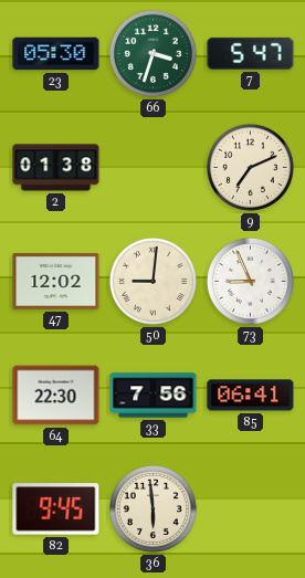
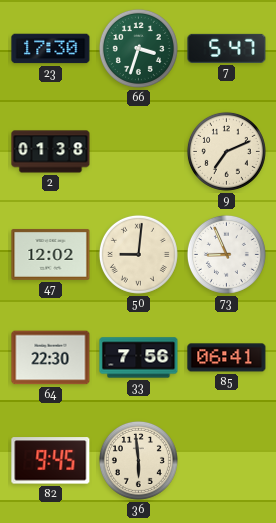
23: 05:30 -> 17:30
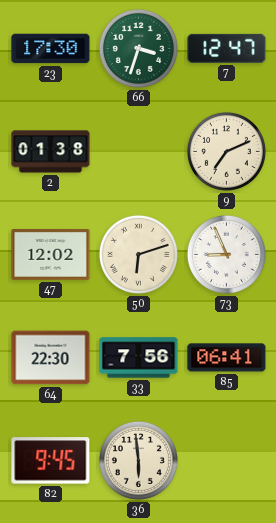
7: 5:47 -> 12:47
50: 9:01 -> 6:12
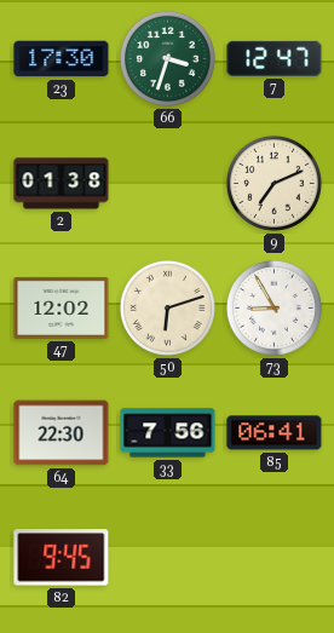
73: 8:56 -> 8:55
36: 5:59 -> none
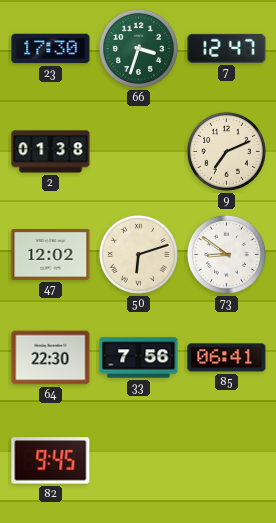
73: 8:55 -> 8:51
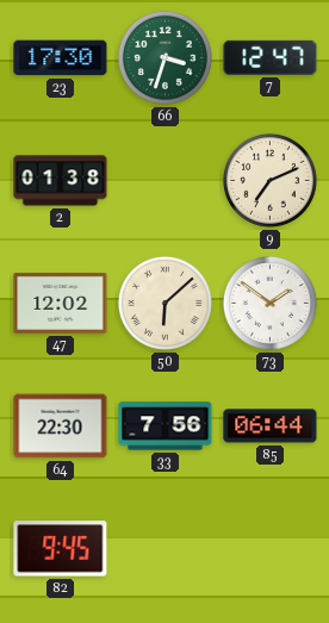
50: 6:12 -> 6:08
73: 8:51 -> 1:51
85: 06:41 -> 06:44
